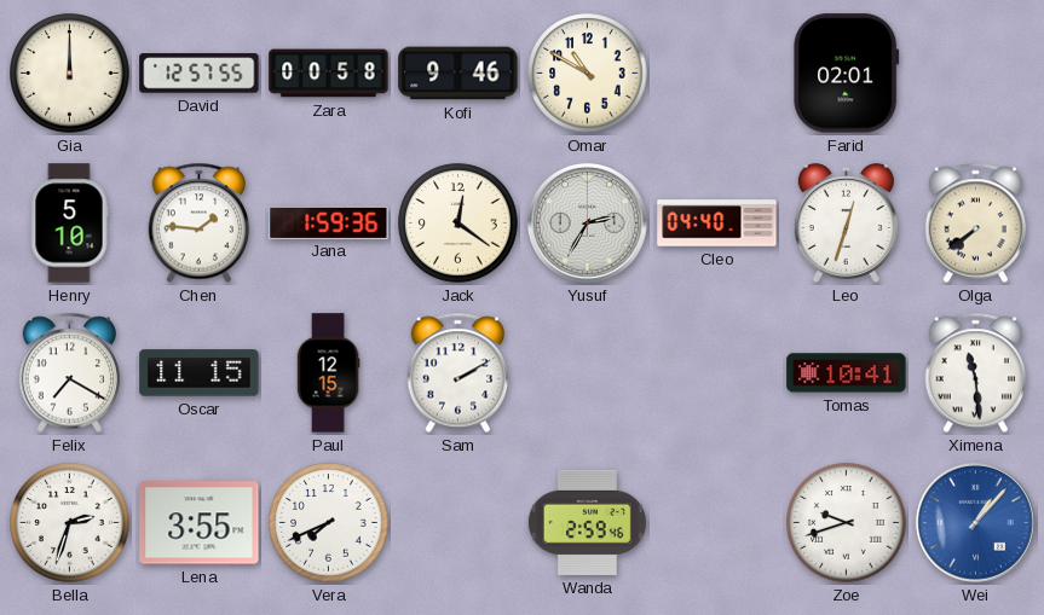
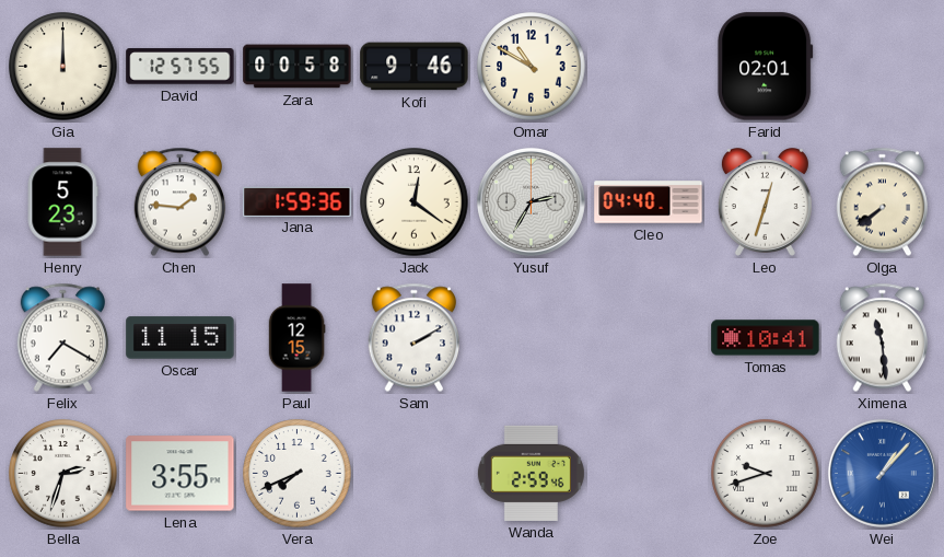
Henry: 5:10 -> 5:23
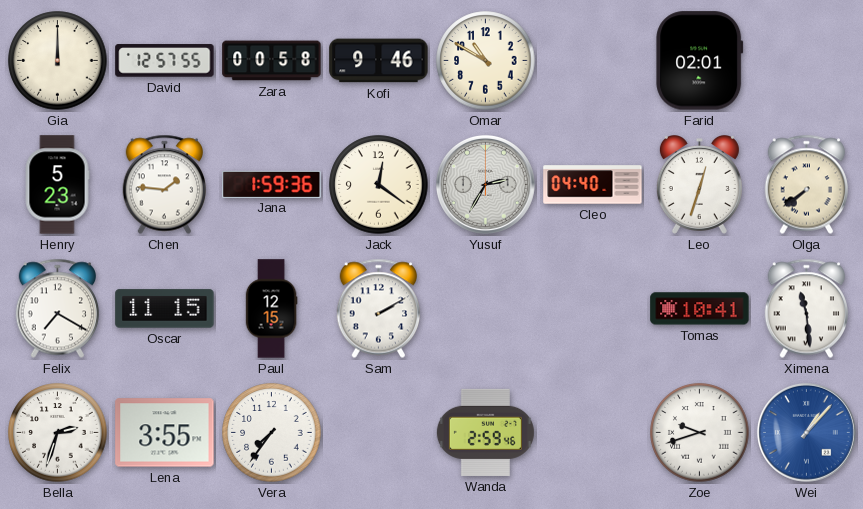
Vera: 7:41 -> 7:36
